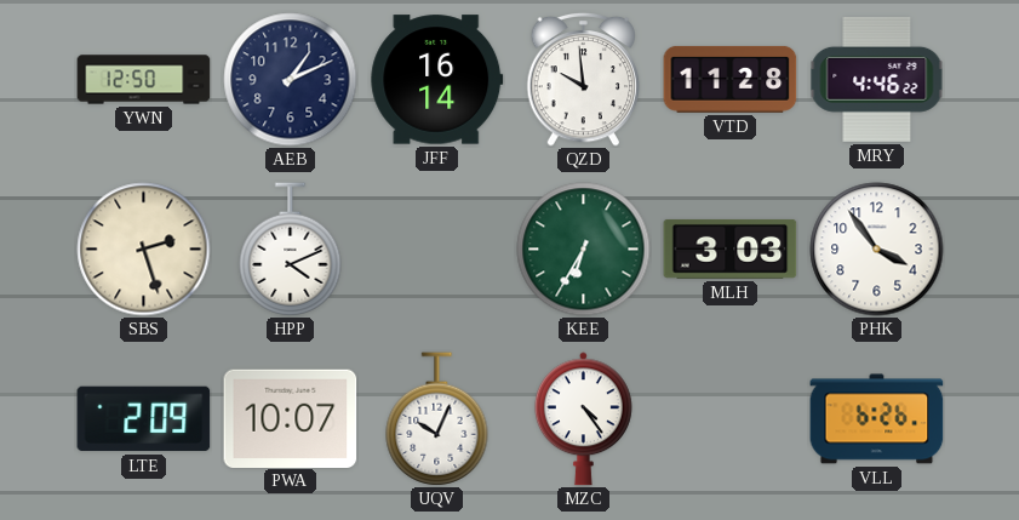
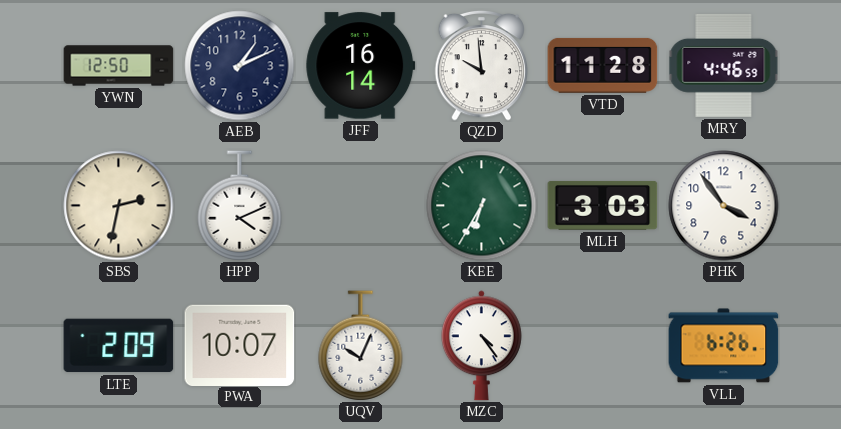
MRY: 4:46:22 -> 4:46:59
SBS: 2:27 -> 2:32
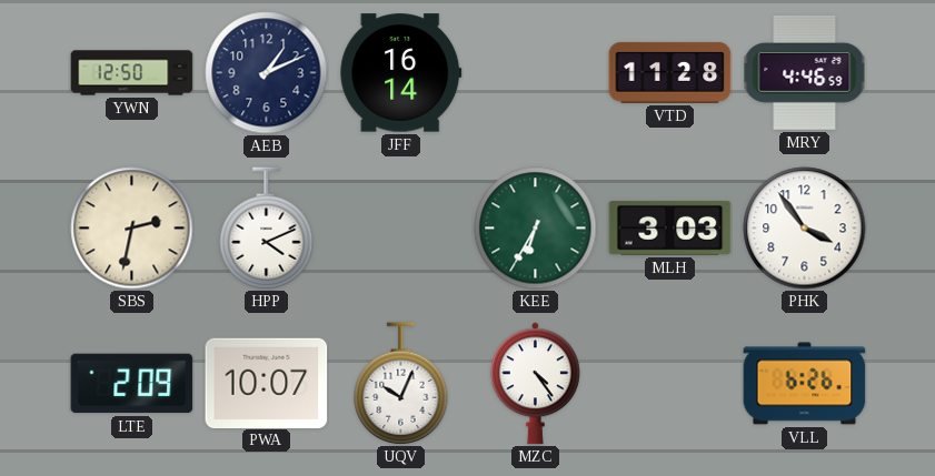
QZD: 9:59 -> none
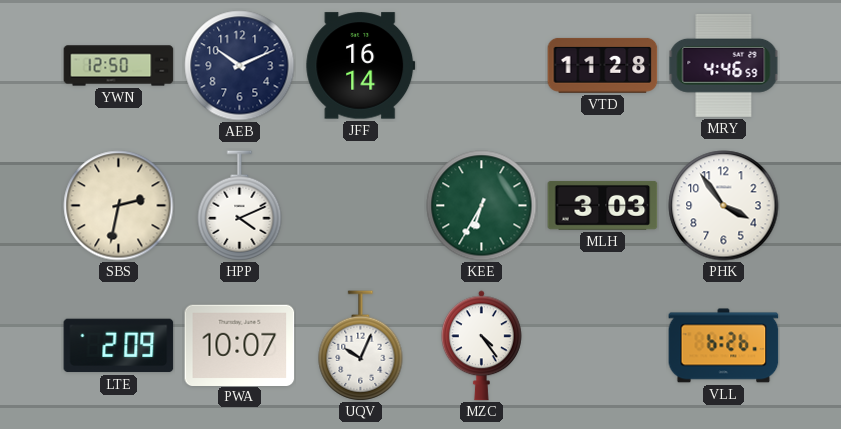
AEB: 1:11 -> 10:11
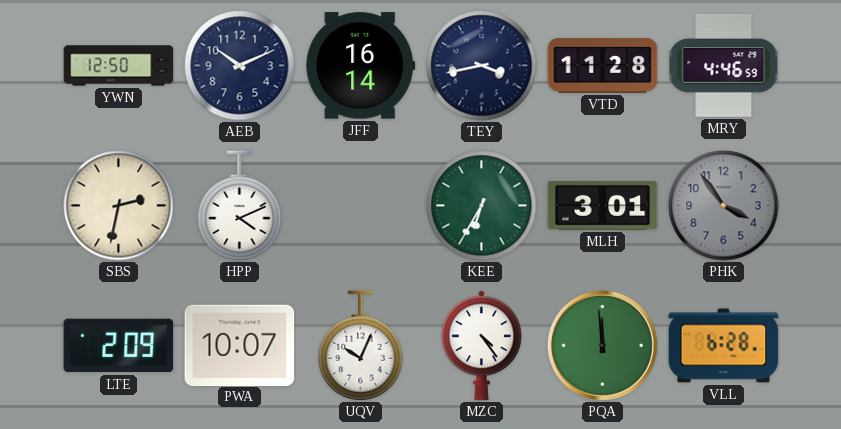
TEY: none -> 3:43
MLH: 3:03 -> 3:01
PHK dial: white -> grey
PQA: none -> 11:59
VLL: 6:26 -> 6:28
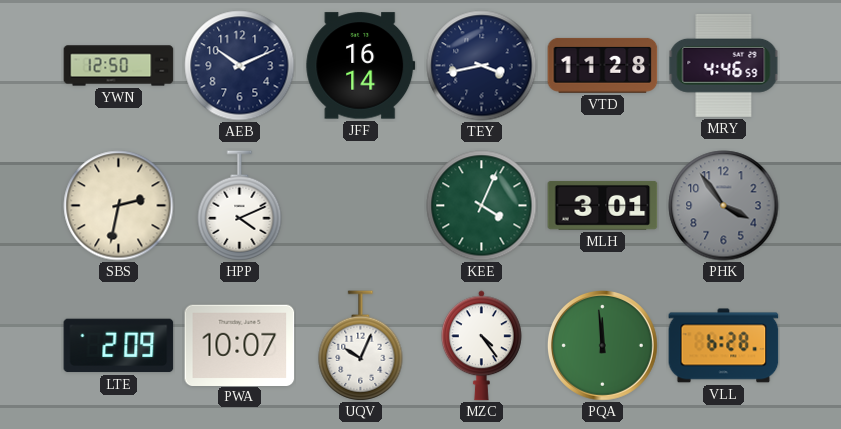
KEE: 6:35 -> 4:04
